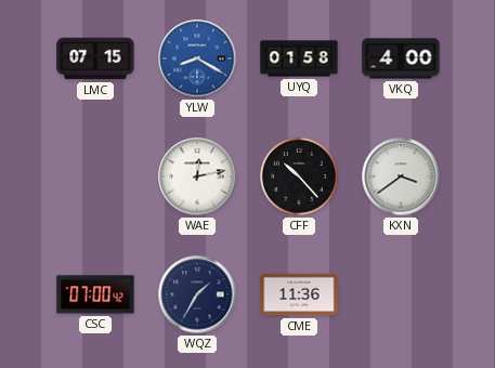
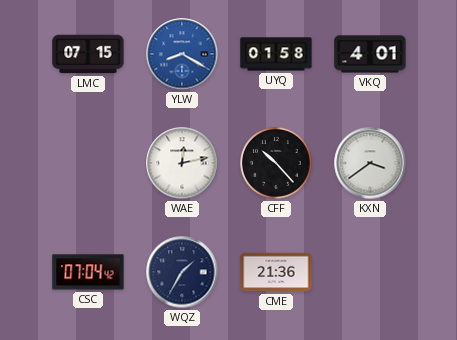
VKQ: 4:00 -> 4:01
CSC: 07:00 -> 07:04
CME: 11:36 -> 21:36
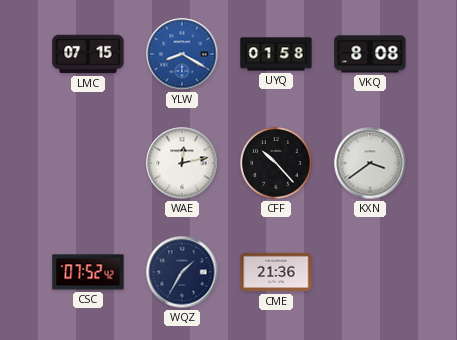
VKQ: 4:01 -> 8:08
CSC: 07:04 -> 07:52
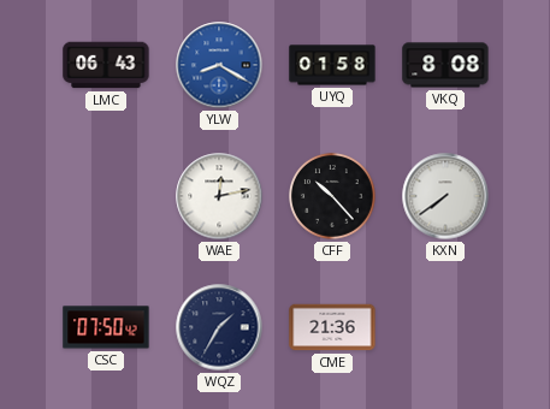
LMC: 07:15 -> 06:43
KXN: 3:39 -> 7:39
CSC: 07:52 -> 07:50
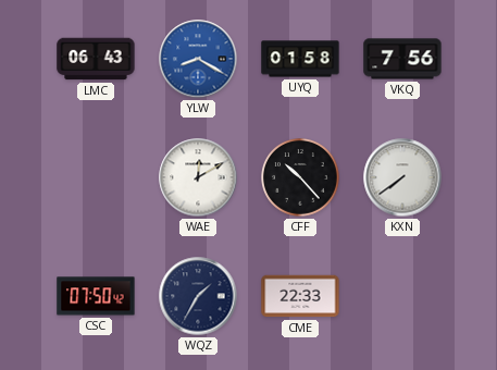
VKQ: 8:08 -> 7:56
WAE: 12:13 -> 12:10
CME: 21:36 -> 22:33
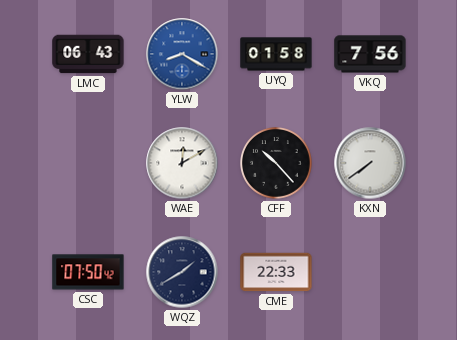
WQZ: 1:35 -> 1:40
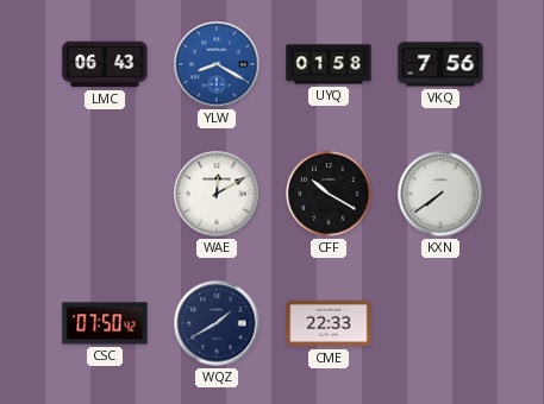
CFF: 10:23 -> 10:20
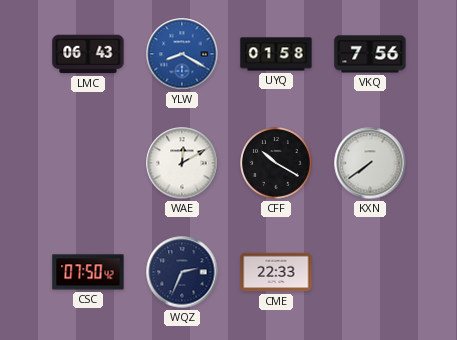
WQZ: 1:40 -> 2:34
